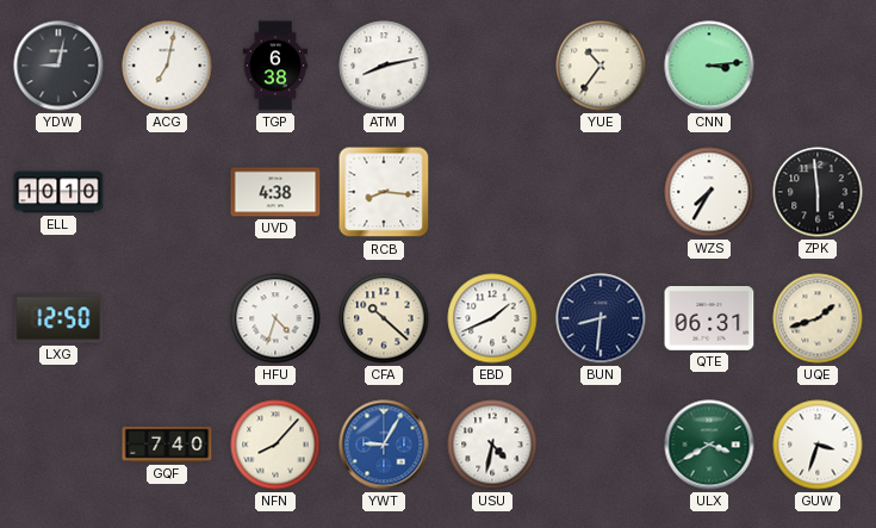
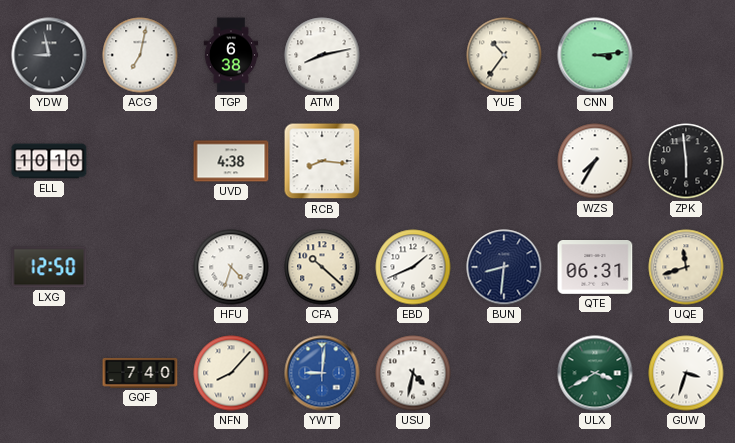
YDW: 9:02 -> 8:58
UQE: 1:42 -> 11:42
YWT: 9:05 -> 9:01
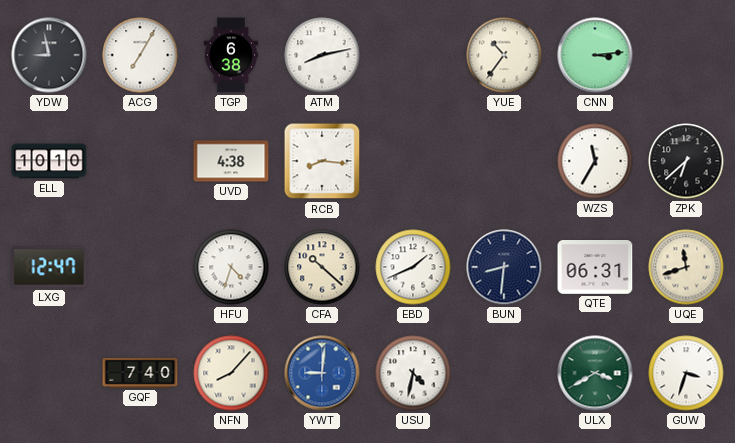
ACG: 7:02 -> 7:05
WZS: 7:35 -> 11:35
ZPK: 5:59 -> 6:38
LXG: 12:50 -> 12:47
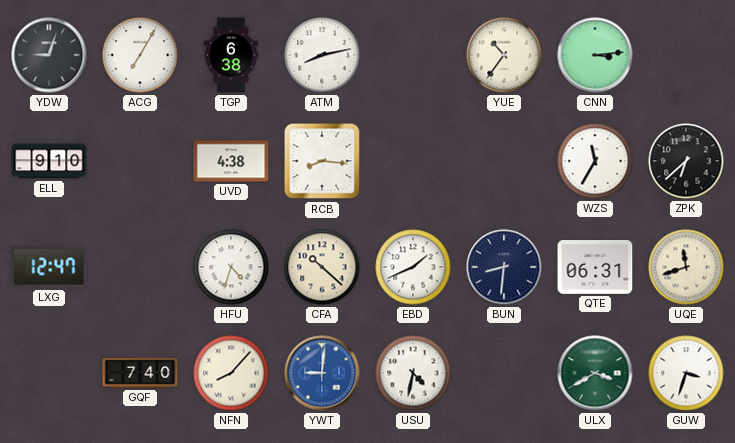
YDW: 8:58 -> 9:03
ELL: 10:10 -> 9:10
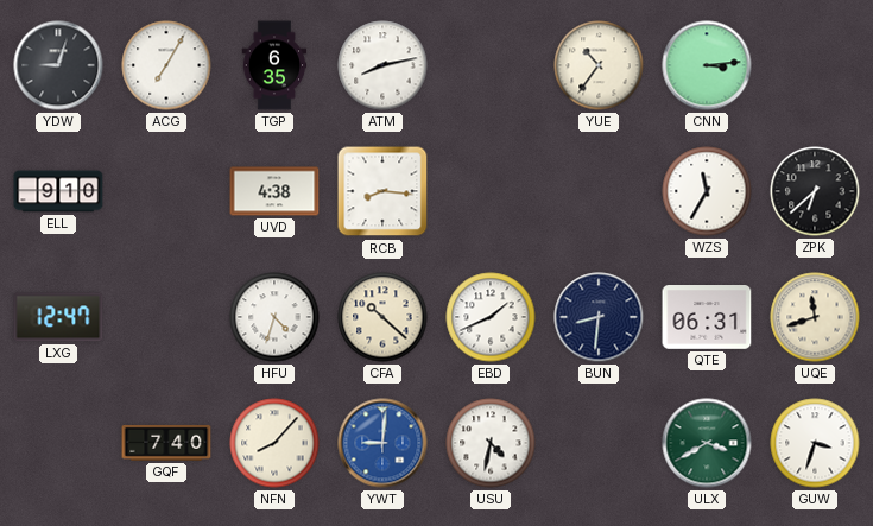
TGP: 6:38 -> 6:35
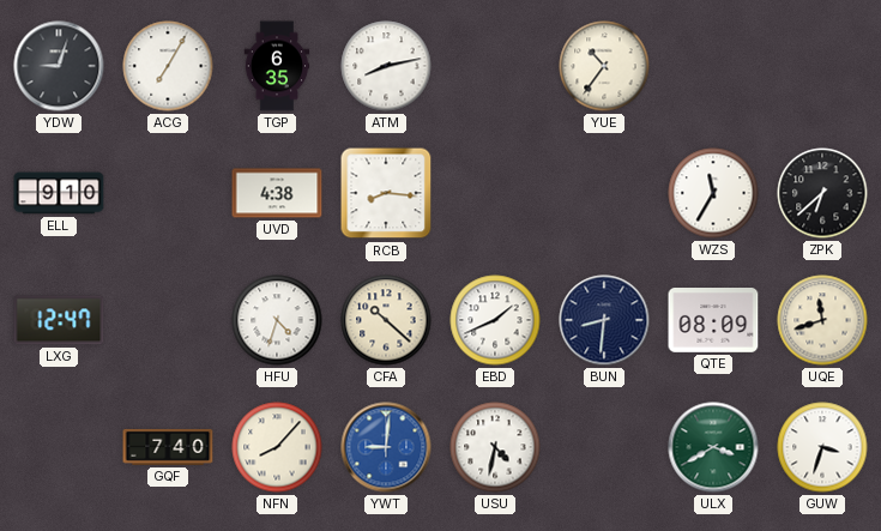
CNN: 3:14 -> none
QTE: 06:31 -> 08:09
